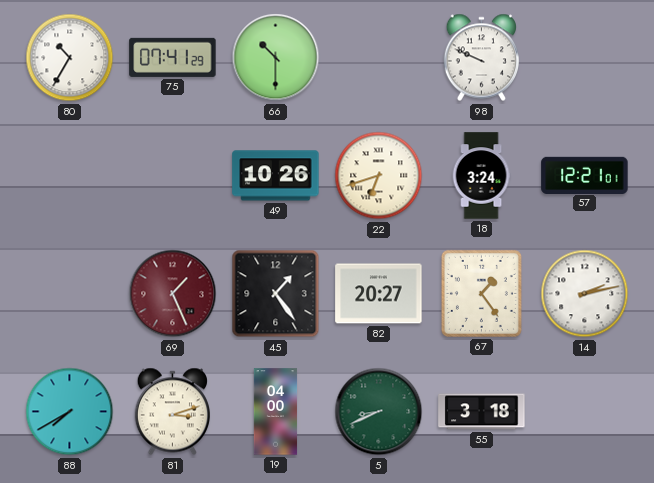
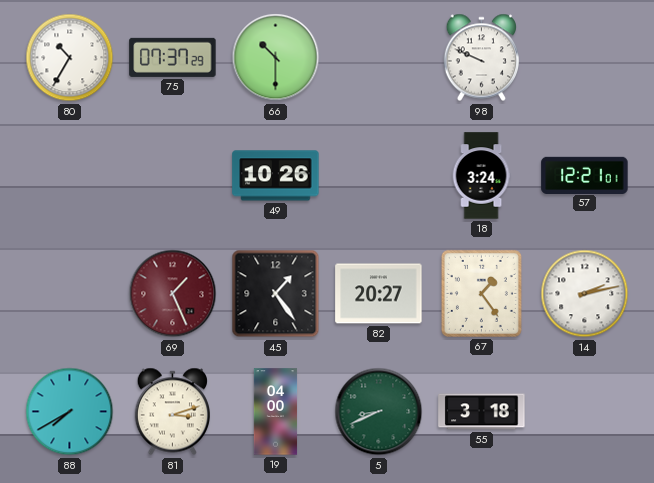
75: 07:41 -> 07:37
22: 6:42 -> none
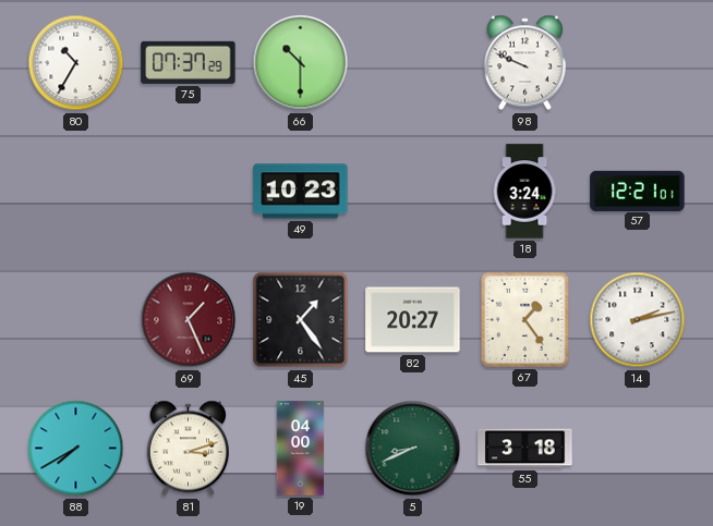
49: 10:26 -> 10:23
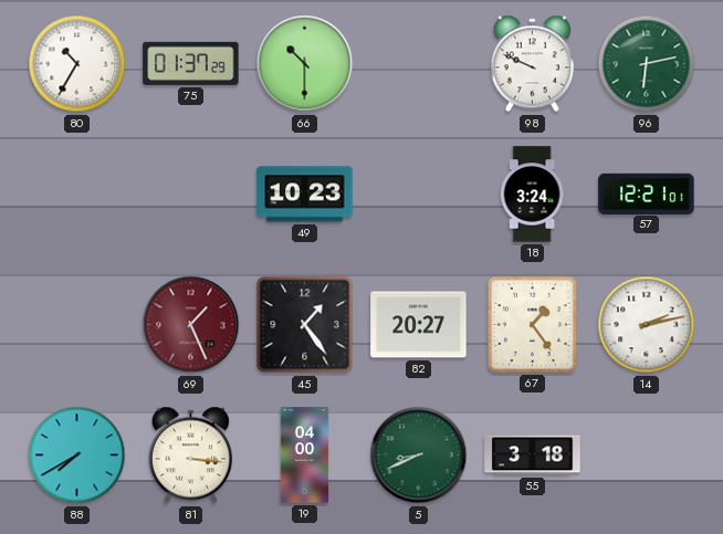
75: 07:37 -> 01:37
96: none -> 6:13
81: 3:12 -> 3:16
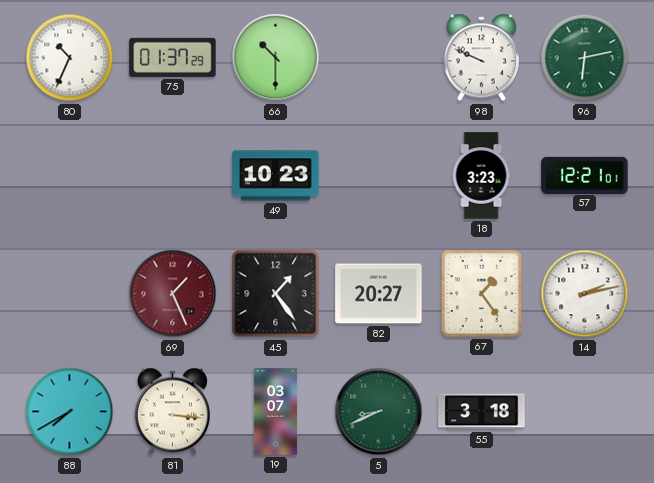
80: 10:35 -> 10:34
18: 3:24 -> 3:23
19: 04:00 -> 03:07
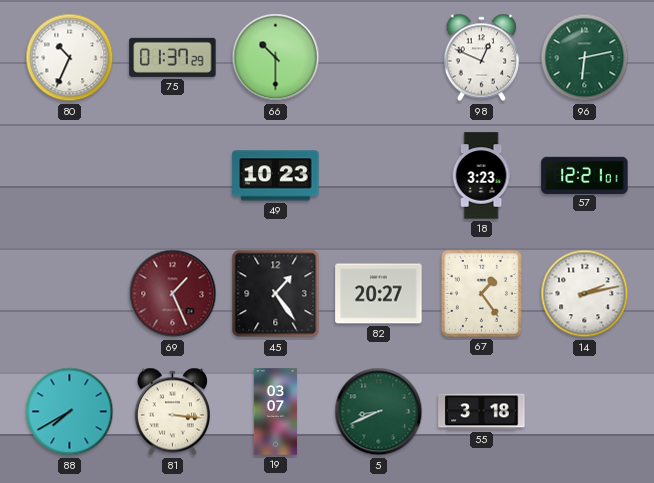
98: 9:49 -> 12:49
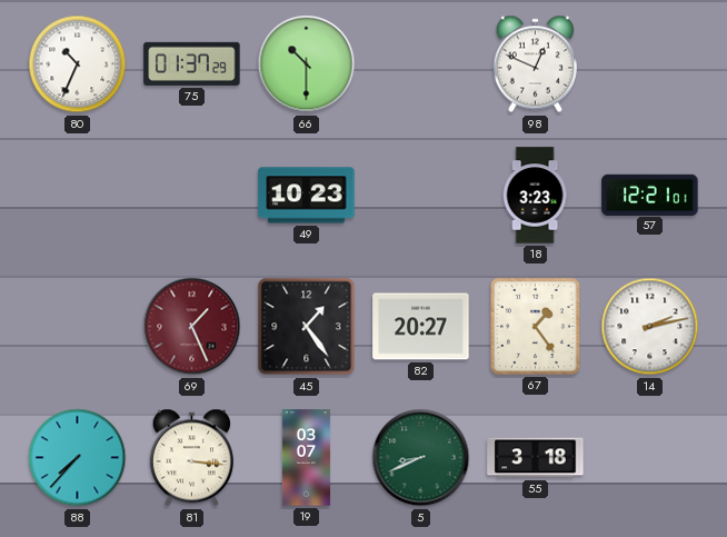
96: 6:13 -> none
88: 7:40 -> 7:37
